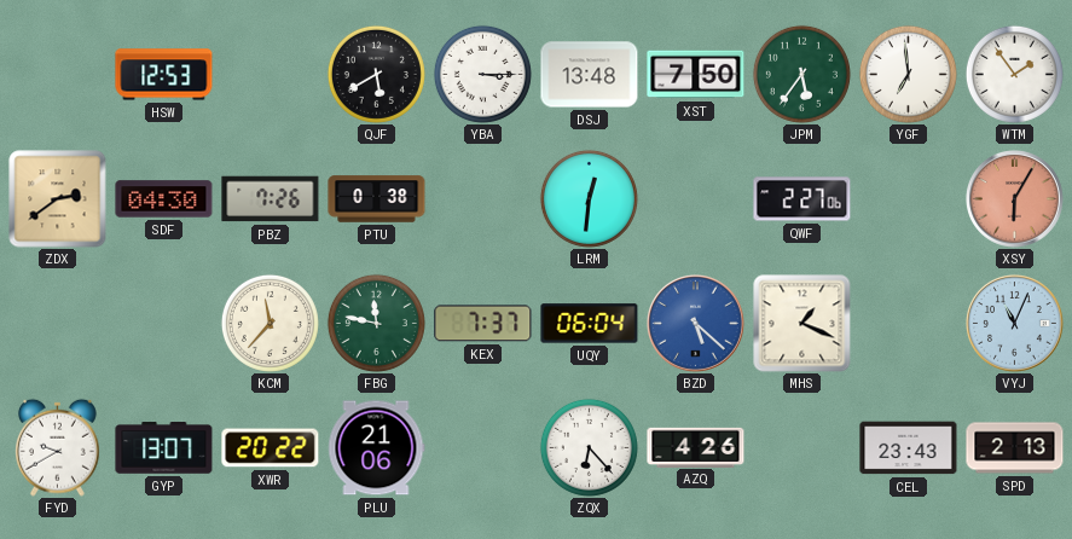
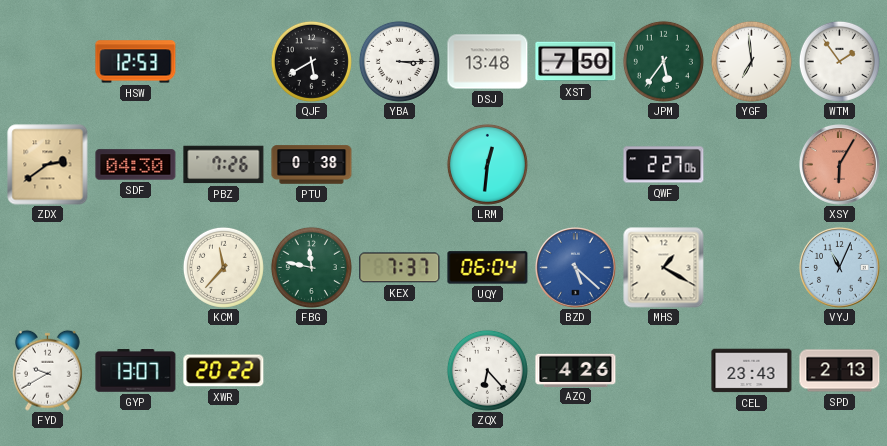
MHS: 1:19 -> 1:20
PLU: 21:06 -> none
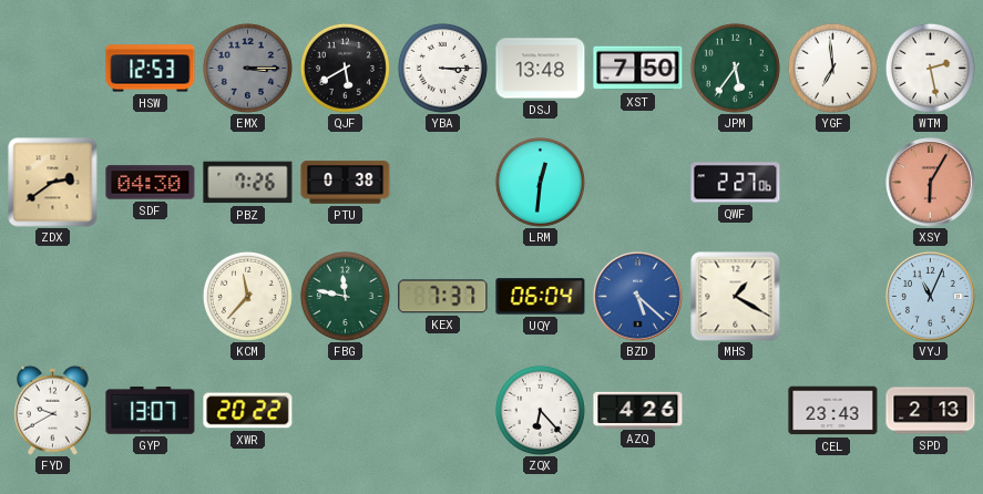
EMX: none -> 3:15
WTM: 1:54 -> 2:28
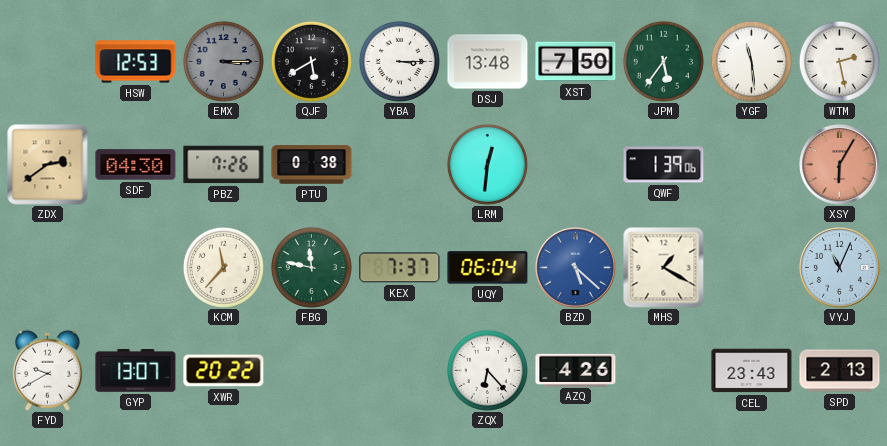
YGF: 6:59 -> 11:29
QWF: 2:27 -> 1:39
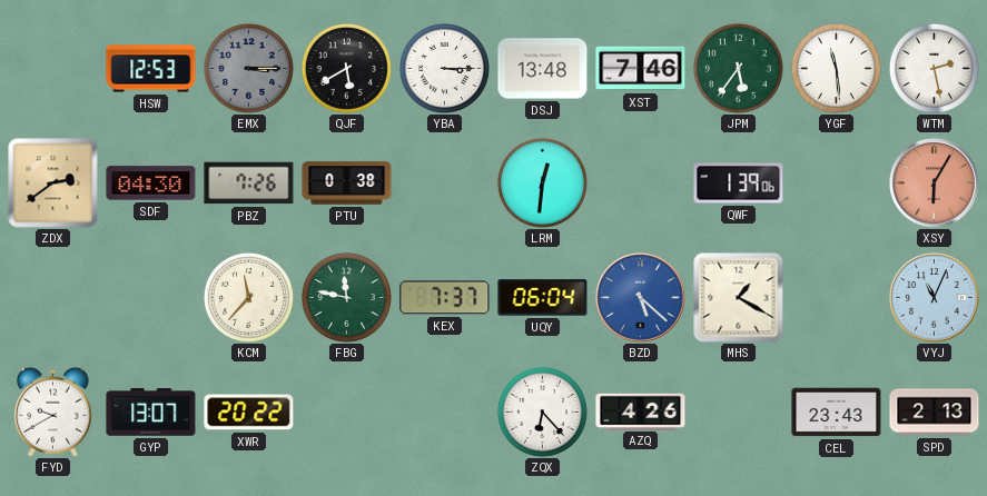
XST: 7:50 -> 7:46
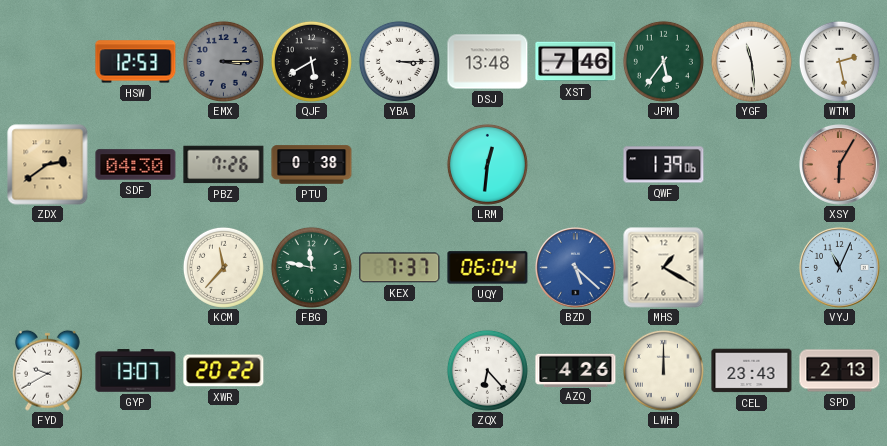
LWH: none -> 12:00
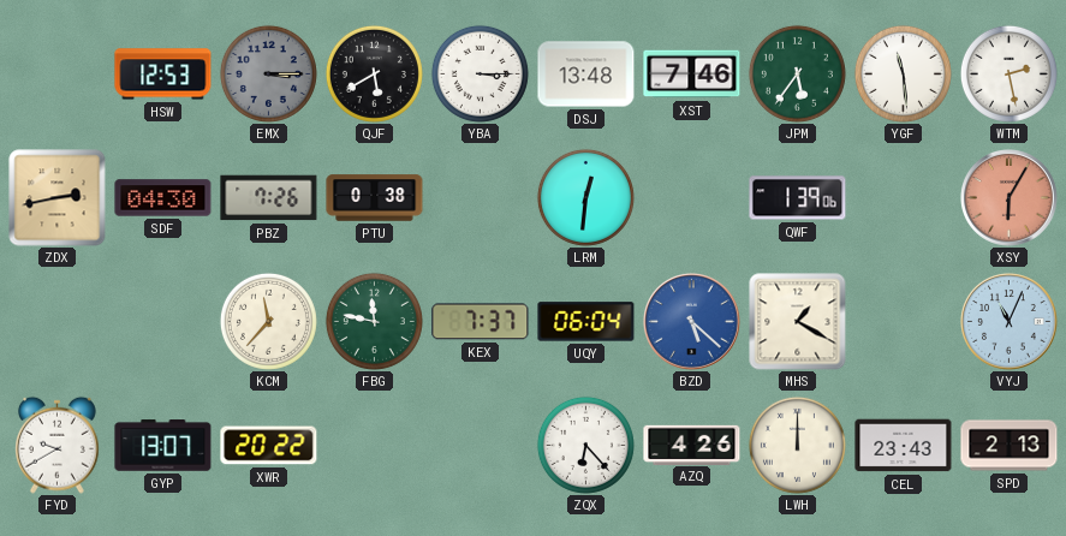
ZDX: 2:39 -> 2:43
